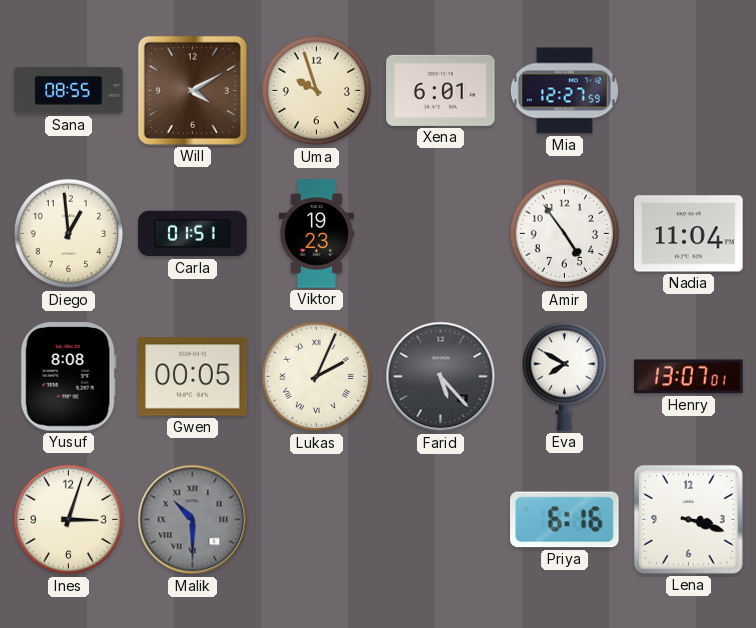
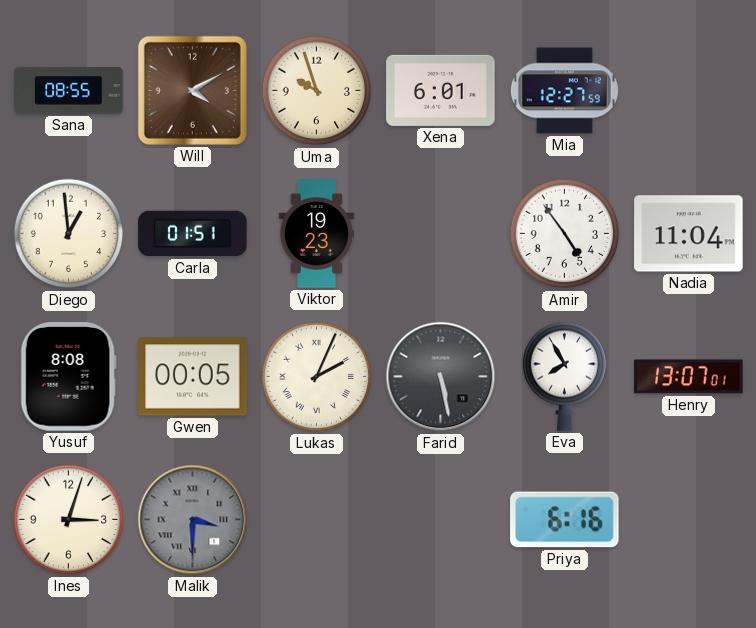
Farid: 5:23 -> 5:28
Eva: 7:50 -> 7:55
Malik: 10:30 -> 3:30
Lena: 3:18 -> none
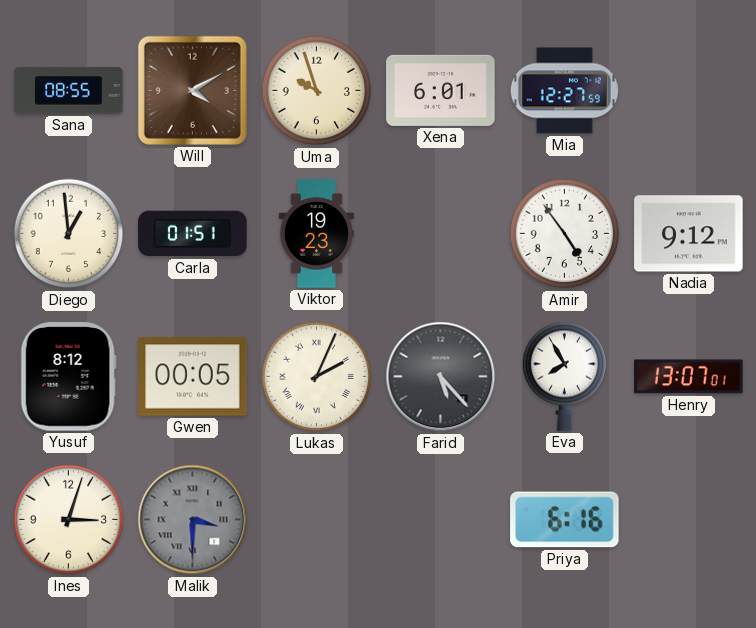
Nadia: 11:04 -> 9:12
Yusuf: 8:08 -> 8:12
Farid: 5:28 -> 5:23
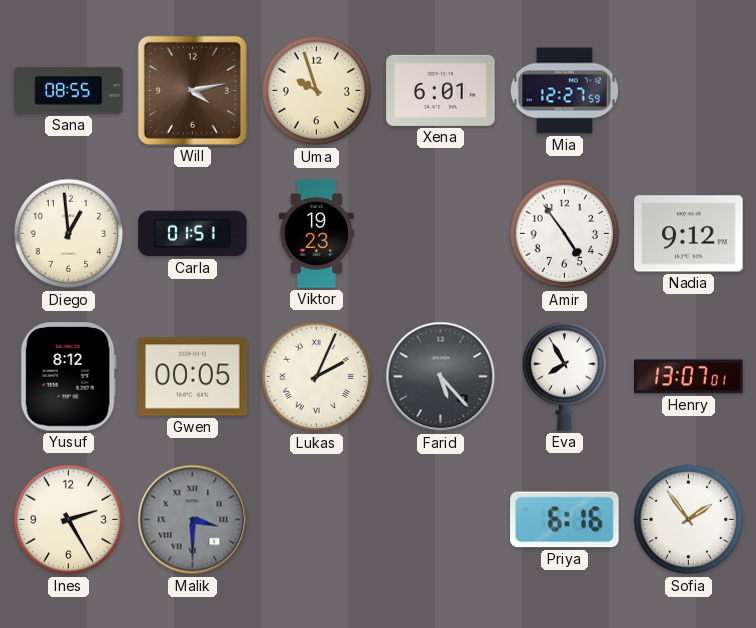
Will: 4:10 -> 4:13
Ines: 3:03 -> 2:25
Sofia: none -> 1:54
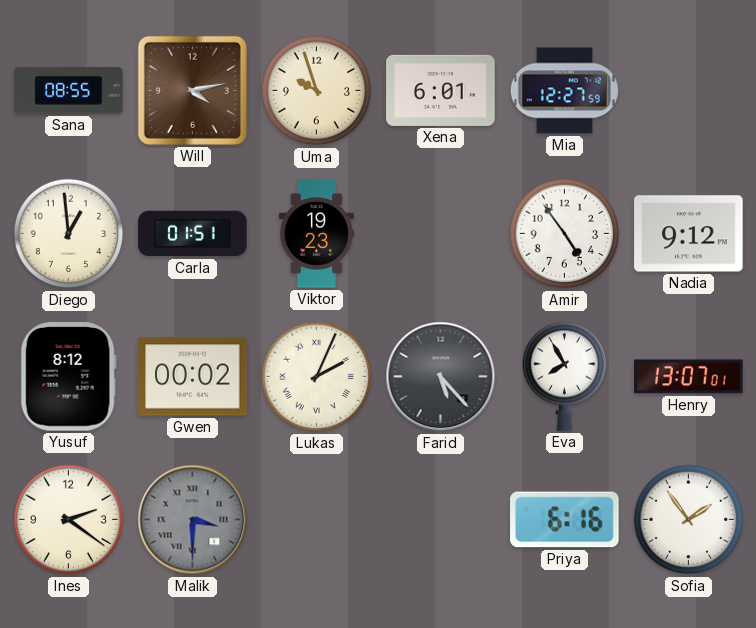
Gwen: 00:05 -> 00:02
Ines: 2:25 -> 2:21
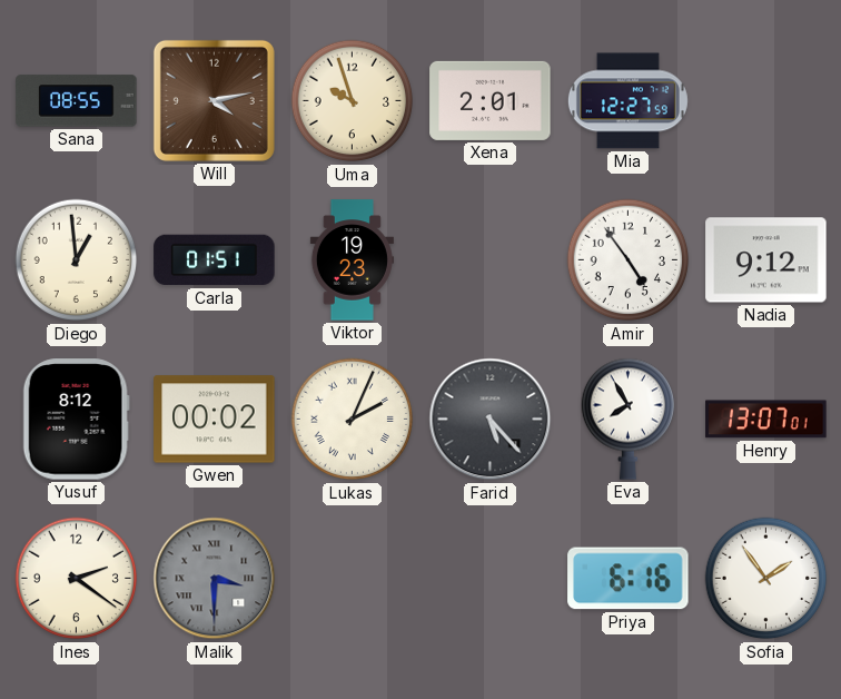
Xena: 6:01 -> 2:01
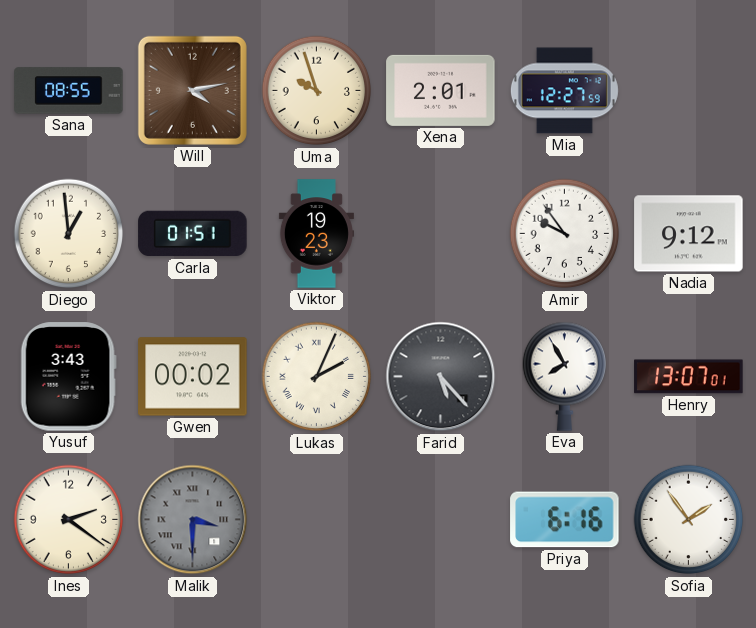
Amir: 4:54 -> 9:54
Yusuf: 8:12 -> 3:43
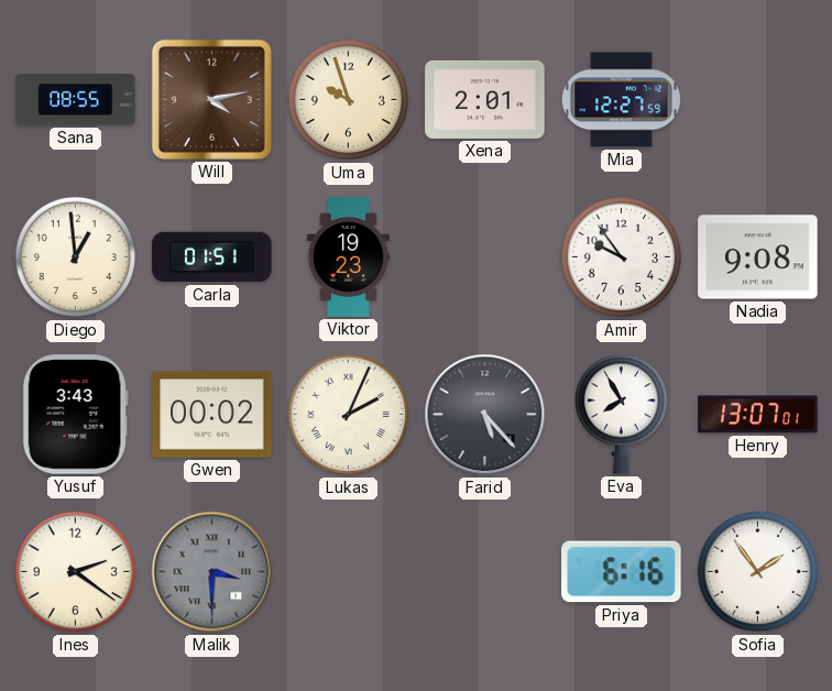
Nadia: 9:12 -> 9:08
